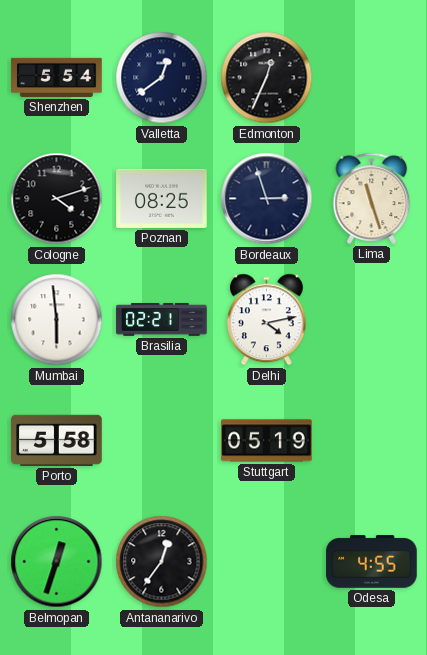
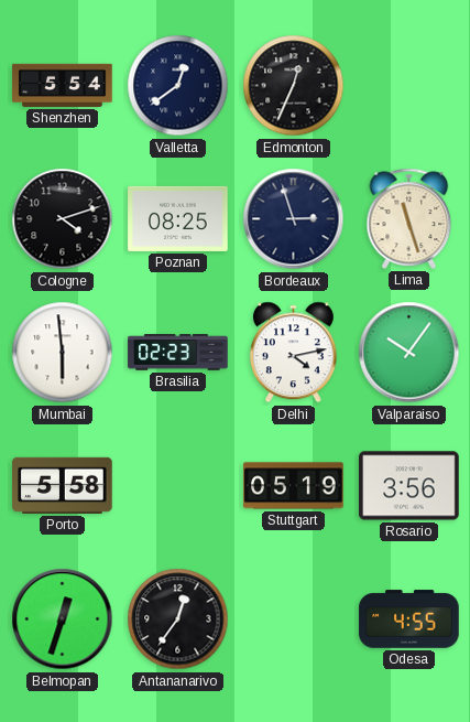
Brasilia: 02:21 -> 02:23
Valparaiso: none -> 10:06
Rosario: none -> 3:56
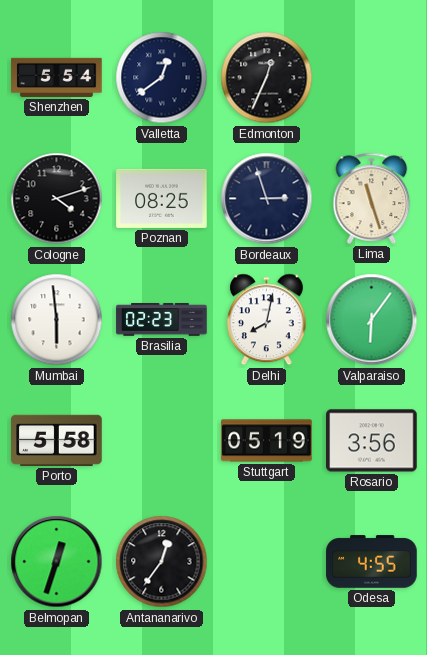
Delhi: 4:13 -> 8:02
Valparaiso: 10:06 -> 6:06
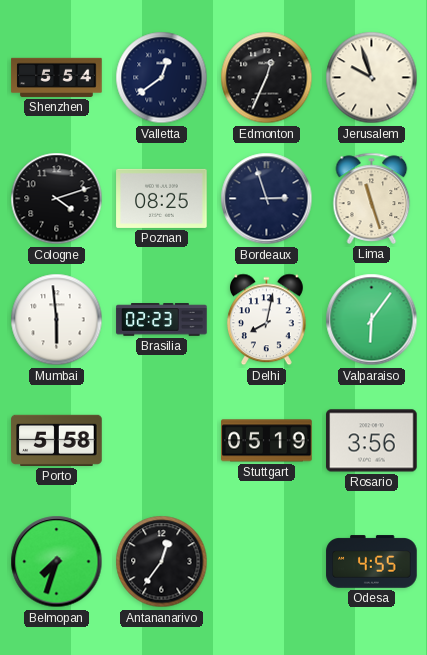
Jerusalem: none -> 9:57
Belmopan: 12:33 -> 7:33
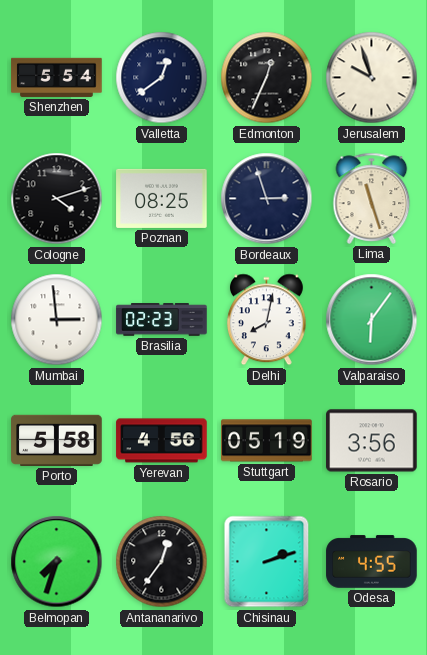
Mumbai: 5:59 -> 2:59
Yerevan: none -> 4:56
Chisinau: none -> 2:12
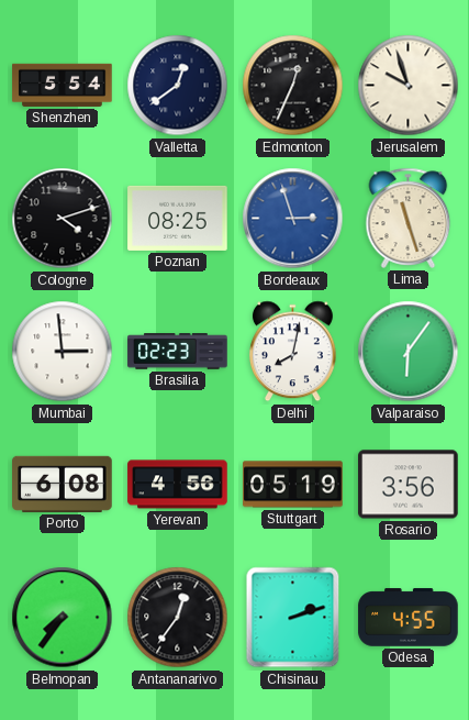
Bordeaux dial: navy -> blue
Porto: 5:58 -> 6:08
Belmopan: 7:33 -> 7:36
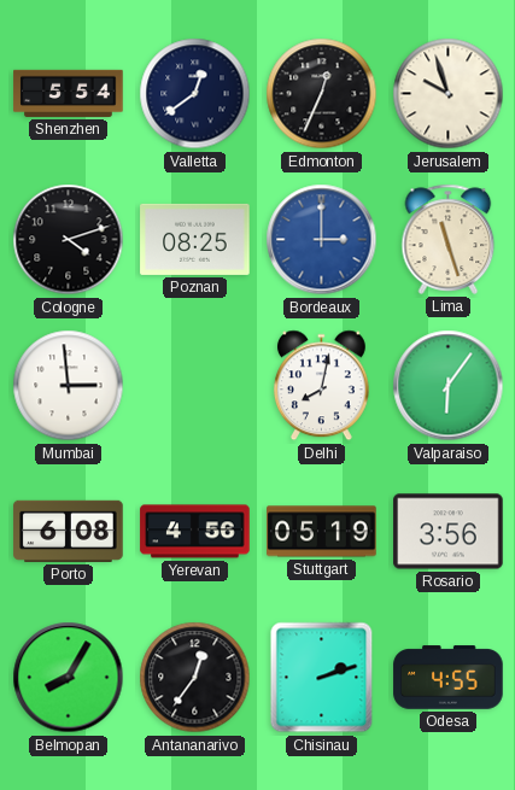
Bordeaux: 2:57 -> 3:00
Brasilia: 02:23 -> none
Belmopan: 7:36 -> 8:05
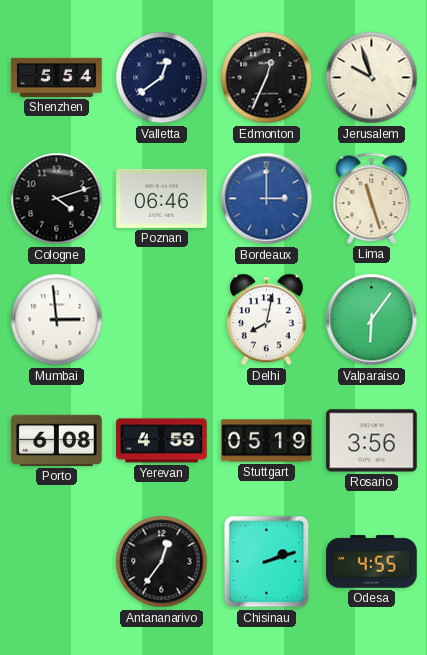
Poznan: 08:25 -> 06:46
Yerevan: 4:56 -> 4:59
Belmopan: 8:05 -> none
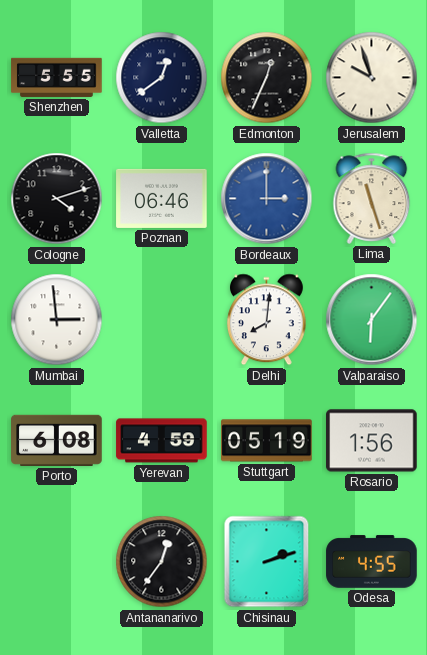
Shenzhen: 5:54 -> 5:55
Delhi: 8:02 -> 8:01
Rosario: 3:56 -> 1:56
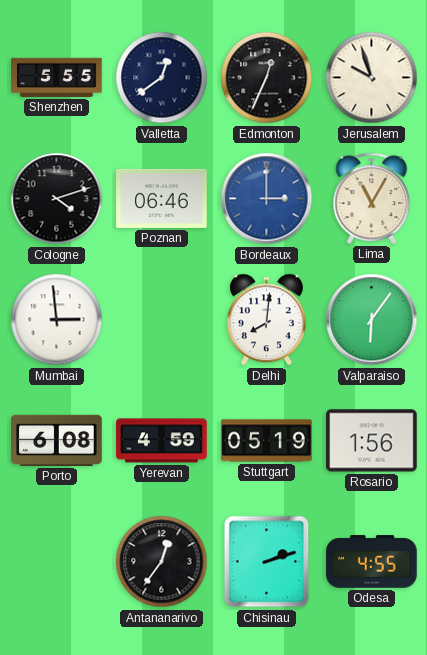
Lima: 11:27 -> 11:05
